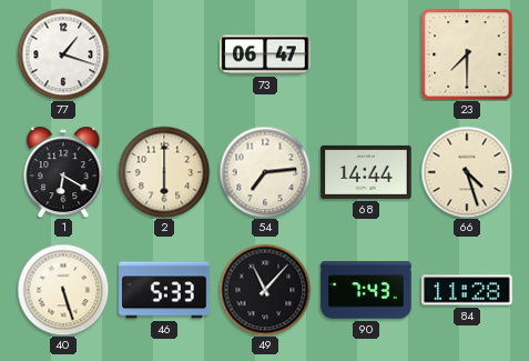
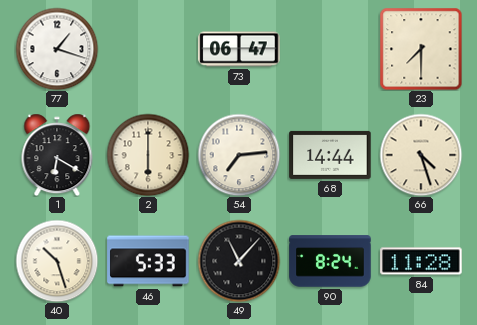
40: 5:27 -> 10:27
90: 7:43 -> 8:24
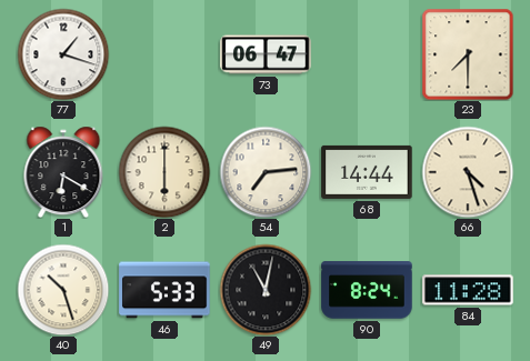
49: 11:07 -> 11:02
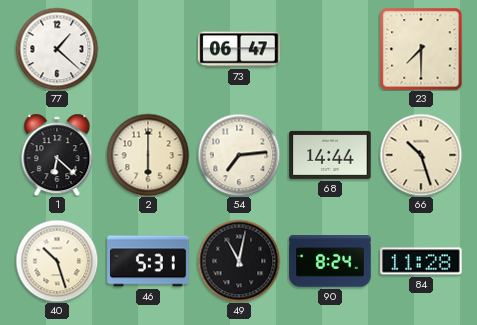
77: 1:18 -> 1:22
1: 6:20 -> 6:22
66: 4:27 -> 10:27
46: 5:33 -> 5:31
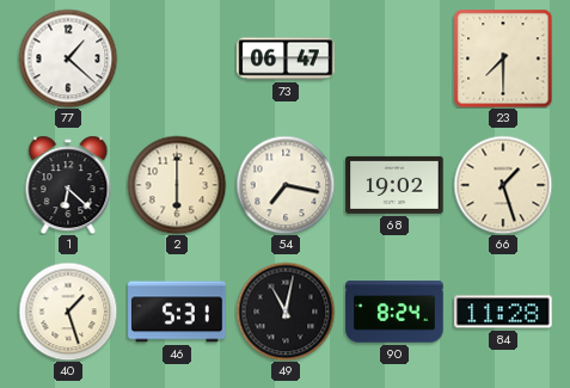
54: 7:14 -> 7:17
68: 14:44 -> 19:02
66: 10:27 -> 1:27
40: 10:27 -> 1:27
